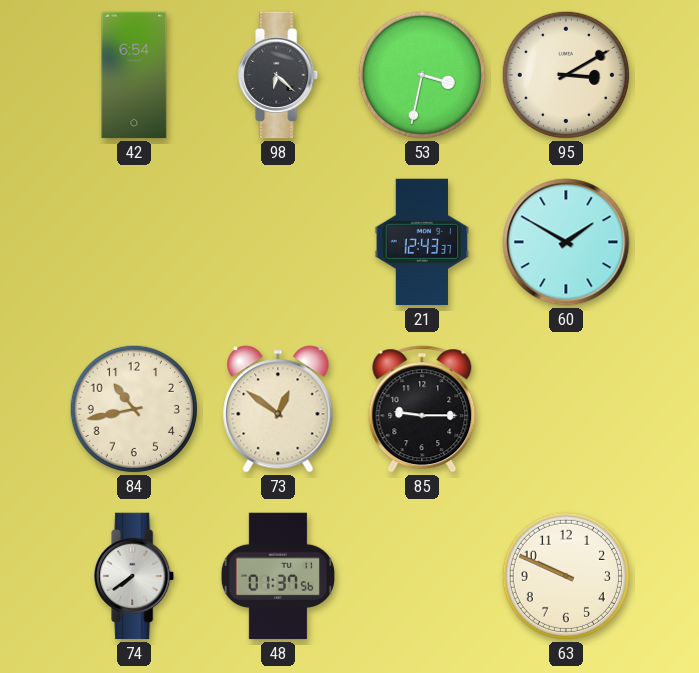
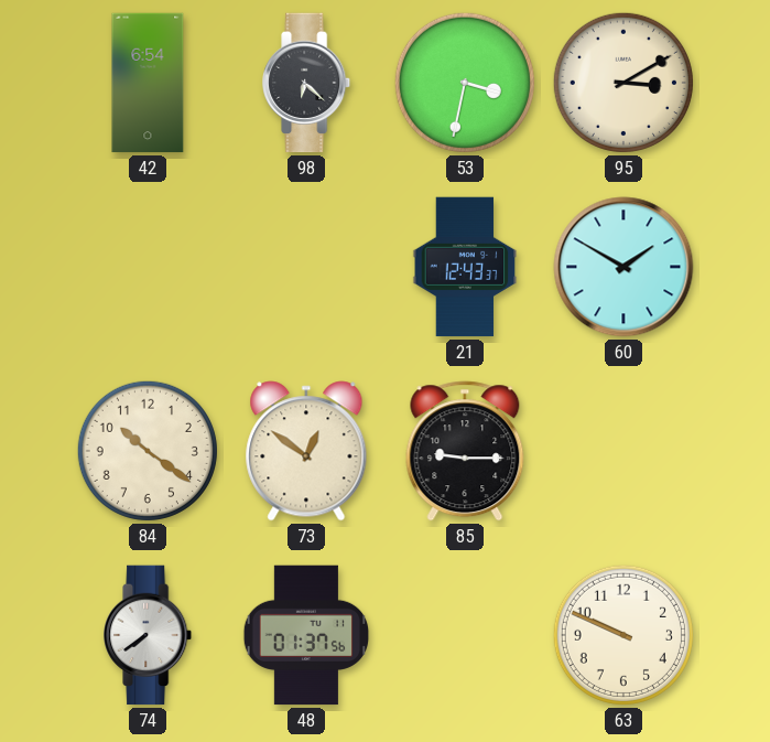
84: 10:43 -> 10:21
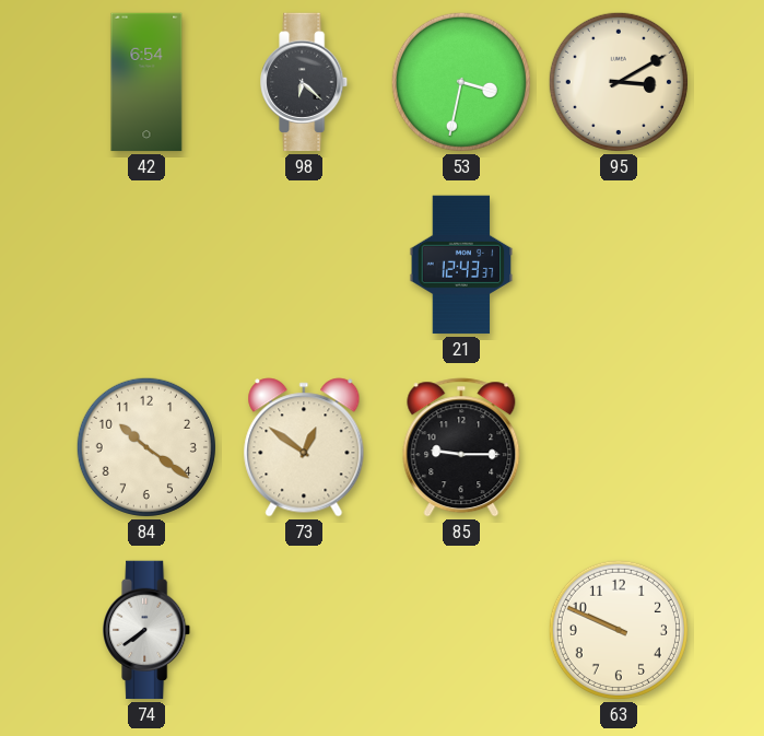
60: 1:50 -> none
48: 01:37 -> none
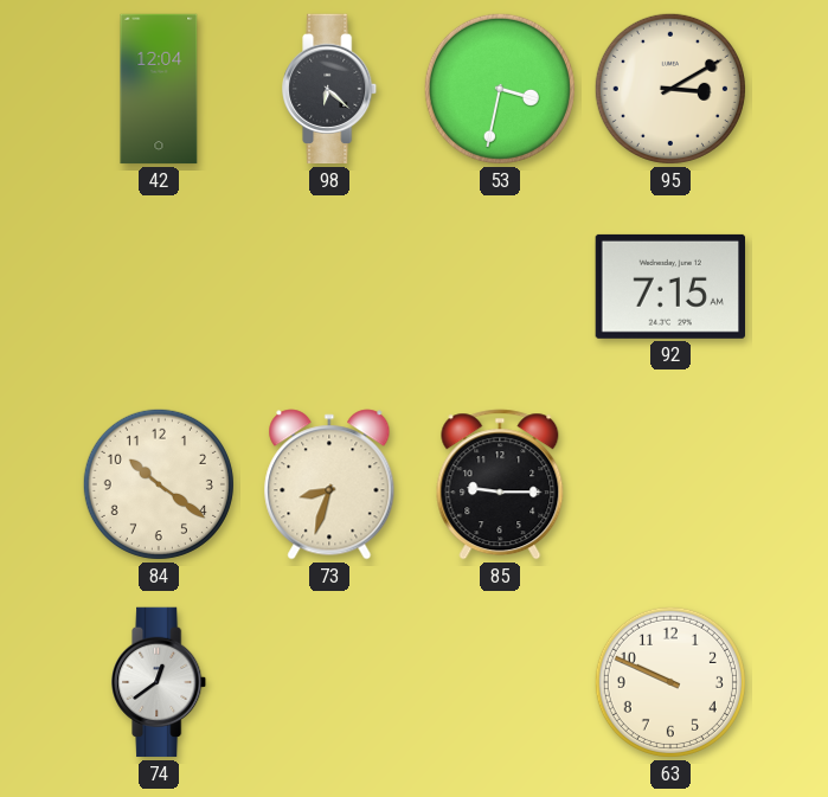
42: 6:54 -> 12:04
21: 12:43 -> none
92: none -> 7:15
73: 12:51 -> 8:33
74: 7:39 -> 12:39
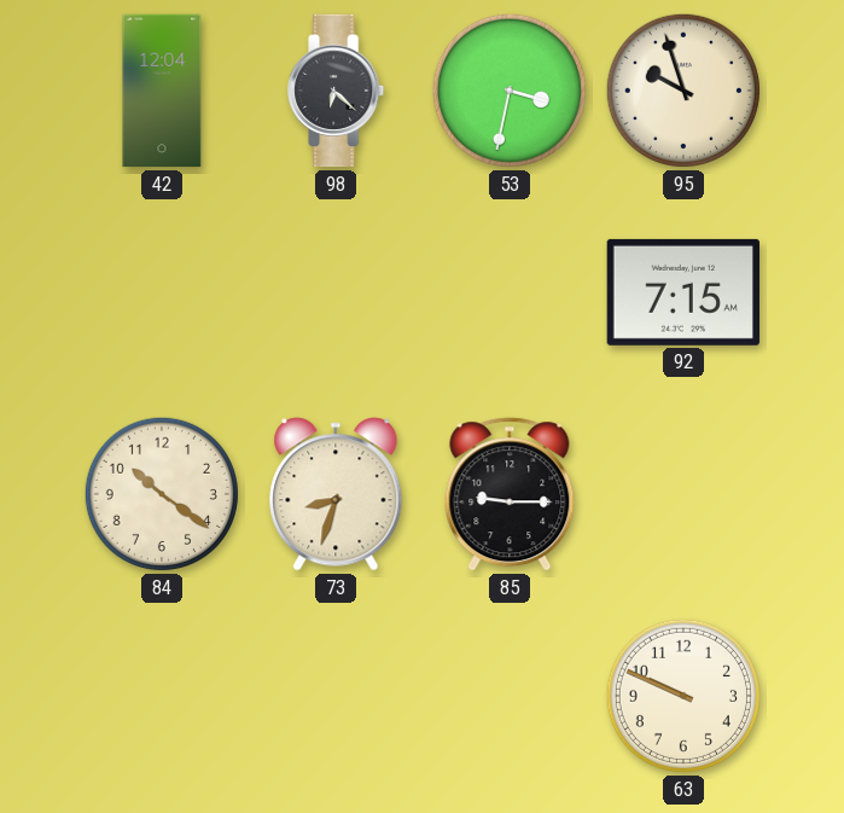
95: 3:10 -> 9:57
74: 12:39 -> none
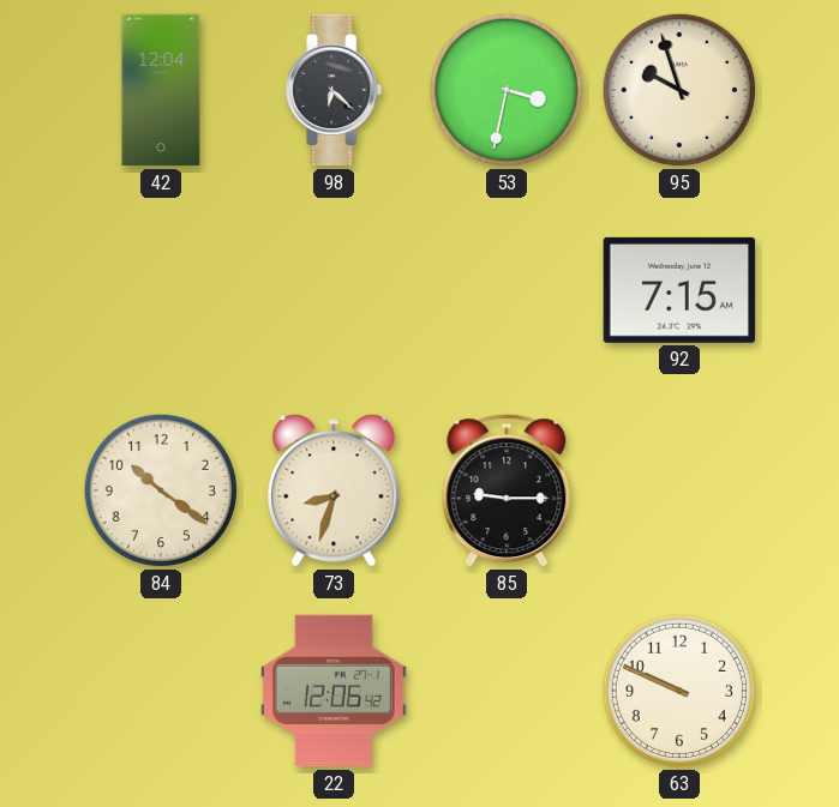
22: none -> 12:06
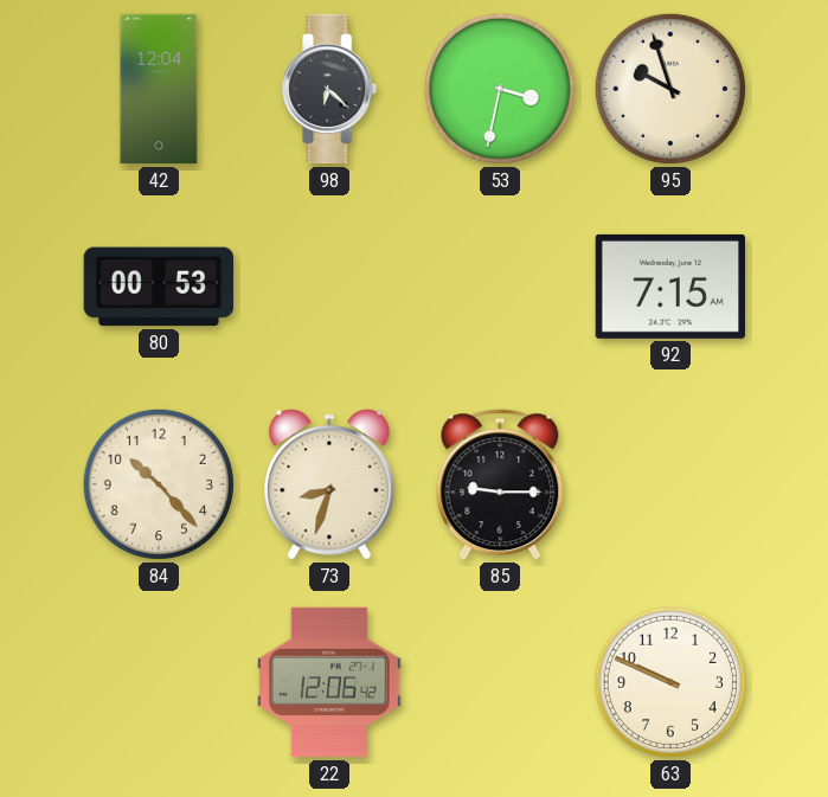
80: none -> 00:53
84: 10:21 -> 10:23
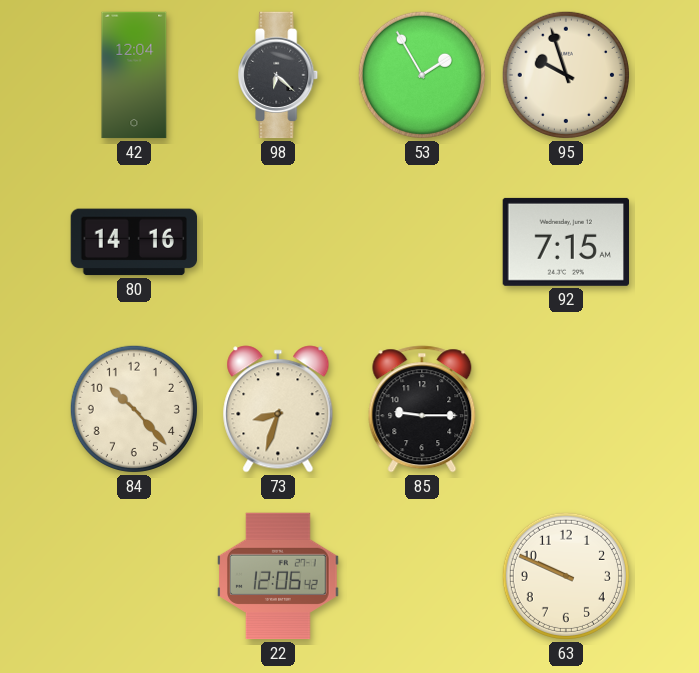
53: 3:32 -> 1:55
80: 00:53 -> 14:16
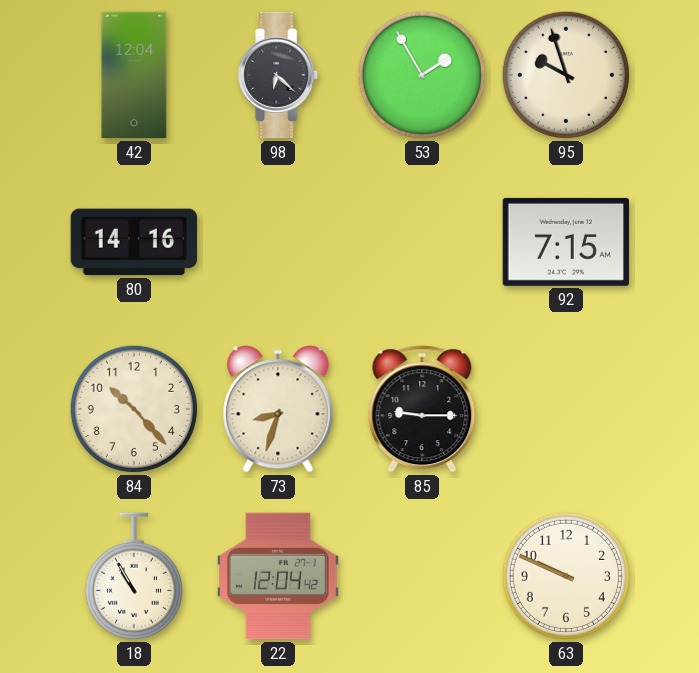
18: none -> 10:55
22: 12:06 -> 12:04
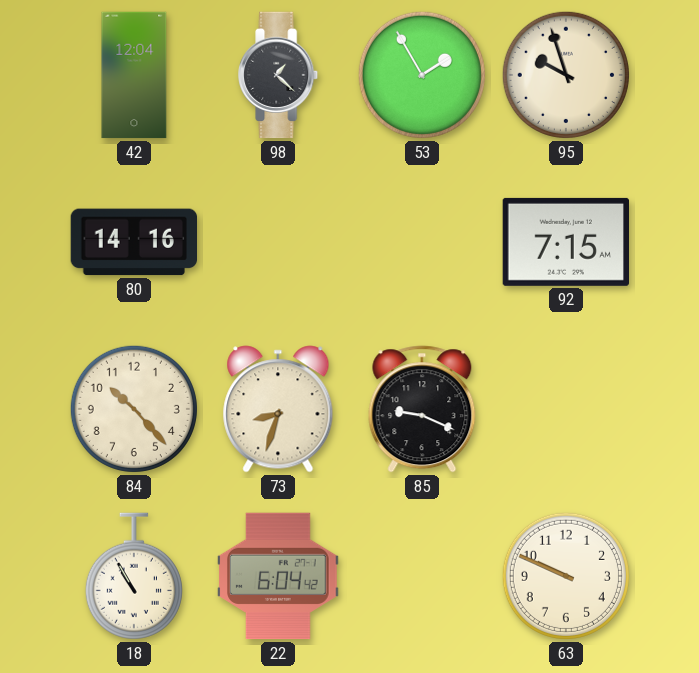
98: 6:22 -> 1:22
85: 9:15 -> 9:19
22: 12:04 -> 6:04
